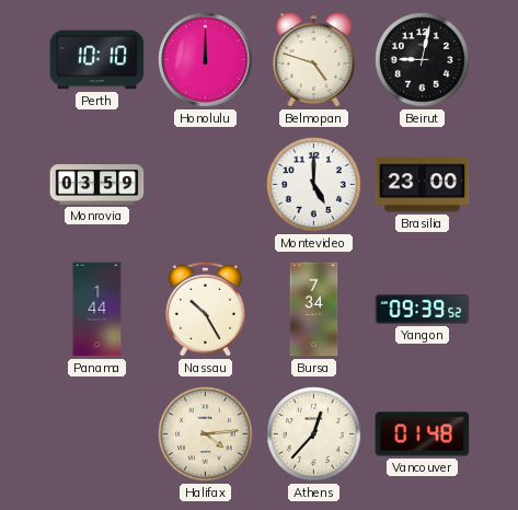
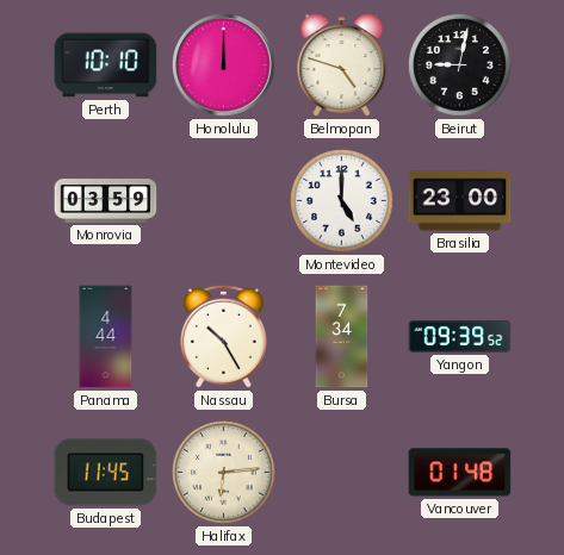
Panama: 1:44 -> 4:44
Budapest: none -> 11:45
Halifax: 4:14 -> 6:14
Athens: 12:37 -> none
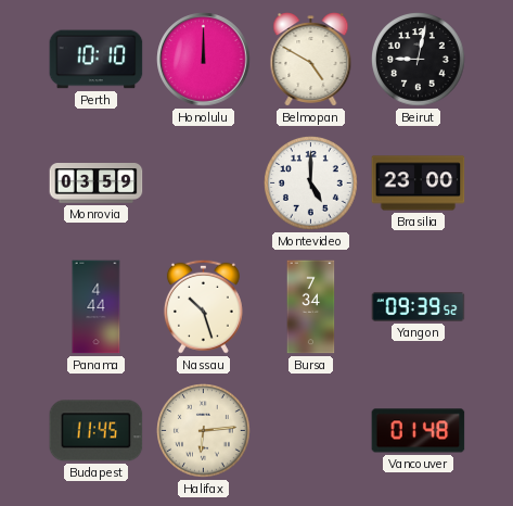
Belmopan: 4:48 -> 4:50
Nassau: 10:25 -> 10:27
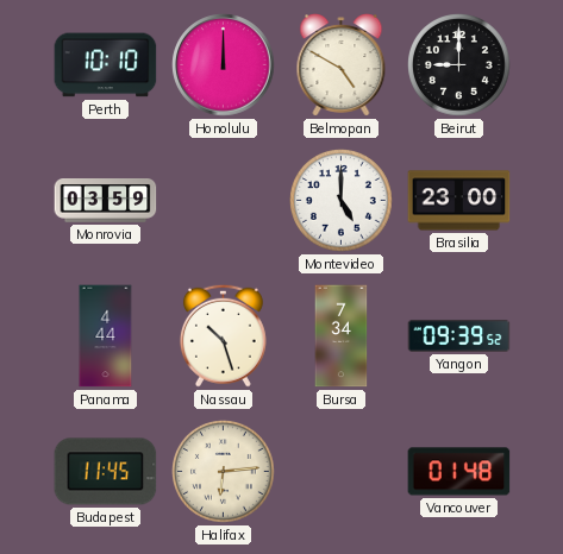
Beirut: 9:02 -> 9:00
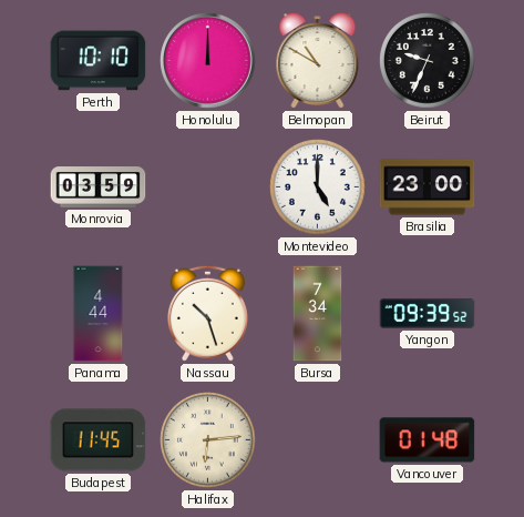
Belmopan: 4:50 -> 10:50
Beirut: 9:00 -> 9:34
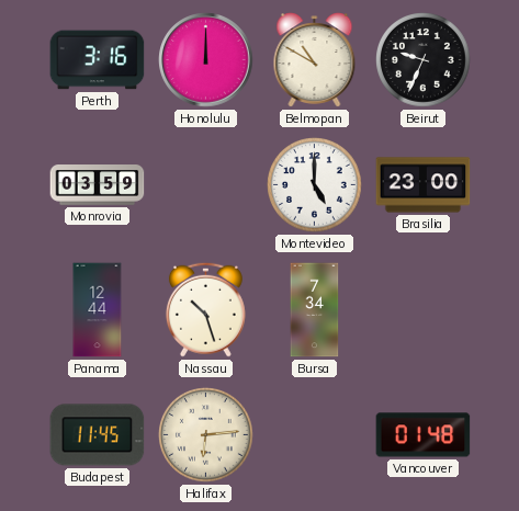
Perth: 10:10 -> 3:16
Panama: 4:44 -> 12:44
Yangon: 09:39 -> none
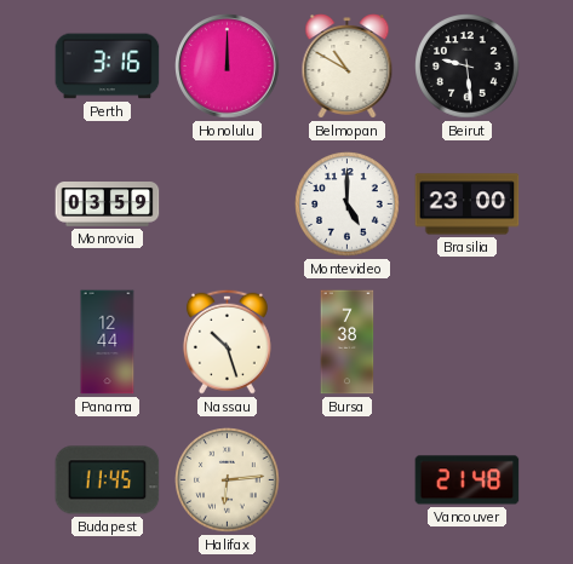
Beirut: 9:34 -> 9:29
Bursa: 7:34 -> 7:38
Vancouver: 01:48 -> 21:48
